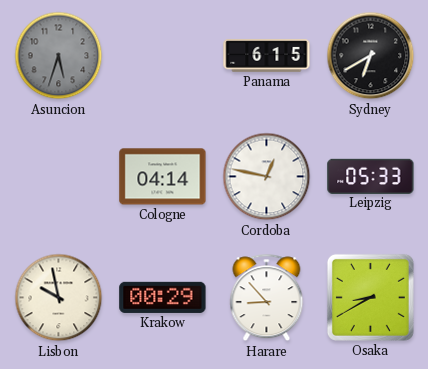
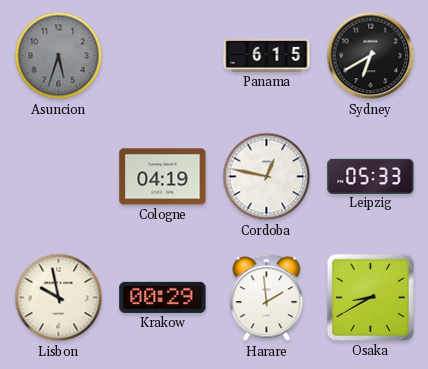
Cologne: 04:14 -> 04:19
Harare: 8:53 -> 1:59
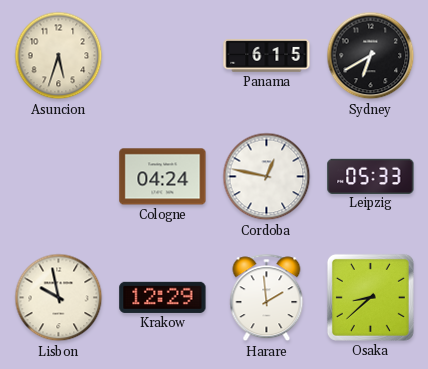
Asuncion dial: grey -> cream
Cologne: 04:19 -> 04:24
Krakow: 00:29 -> 12:29
Osaka: 8:40 -> 8:38
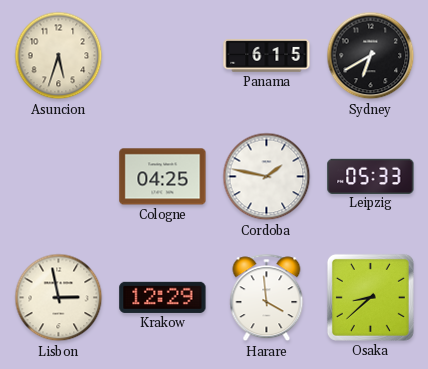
Cologne: 04:24 -> 04:25
Cordoba: 12:47 -> 1:47
Lisbon: 9:58 -> 2:58
Harare: 1:59 -> 3:59
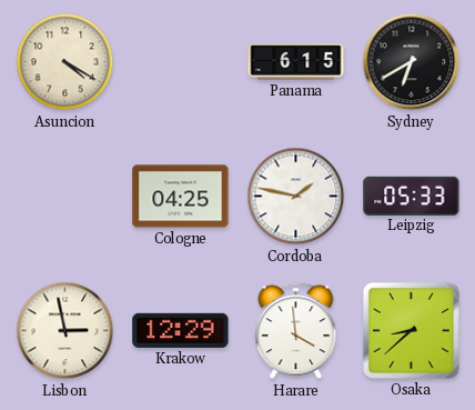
Asuncion: 5:33 -> 4:20
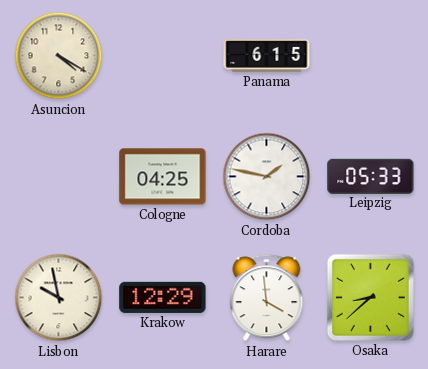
Sydney: 6:40 -> none
Lisbon: 2:58 -> 9:58
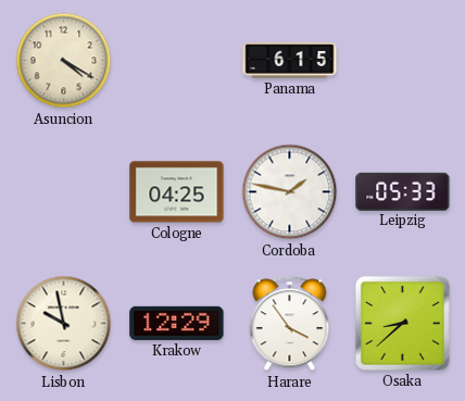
Harare: 3:59 -> 3:54
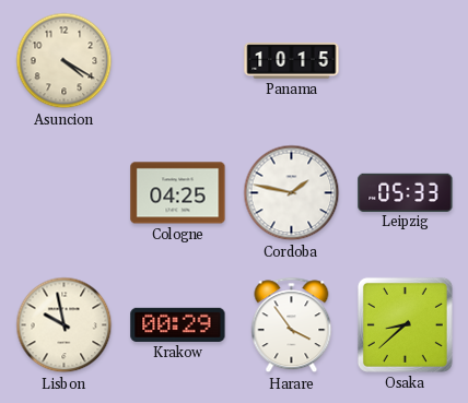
Panama: 6:15 -> 10:15
Krakow: 12:29 -> 00:29
